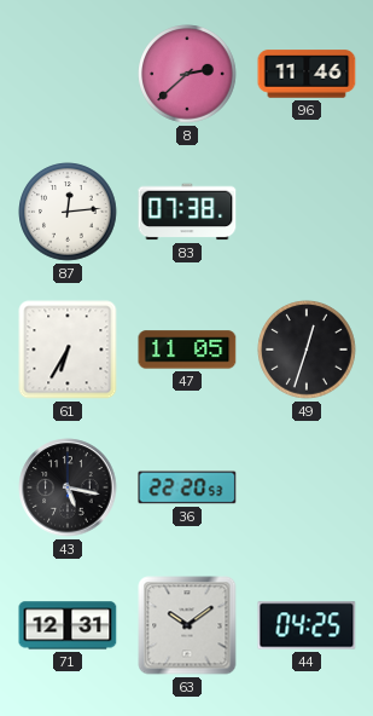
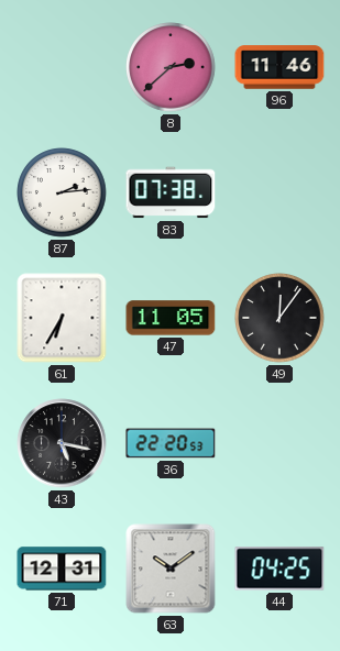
87: 12:14 -> 2:14
49: 12:33 -> 12:06
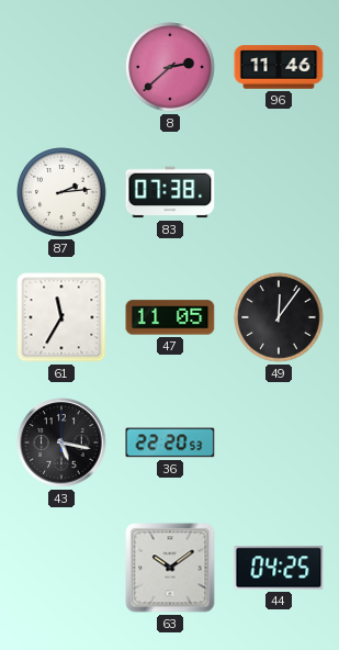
61: 6:35 -> 11:35
71: 12:31 -> none
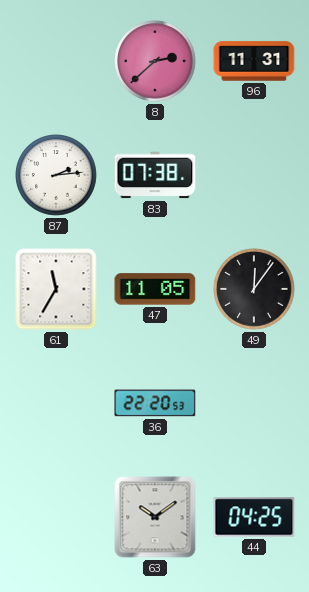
96: 11:46 -> 11:31
43: 5:17 -> none
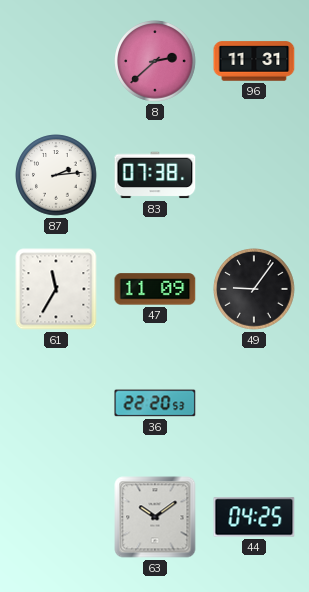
47: 11:05 -> 11:09
49: 12:06 -> 9:06
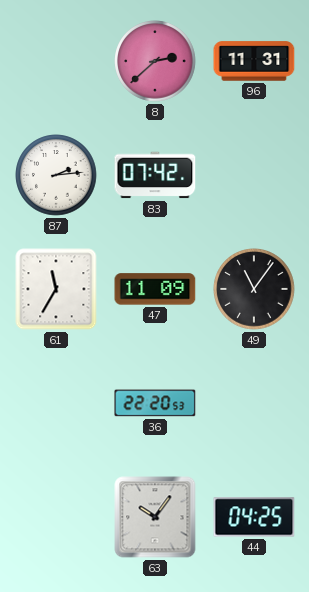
83: 07:38 -> 07:42
49: 9:06 -> 11:06
63: 10:09 -> 10:06
